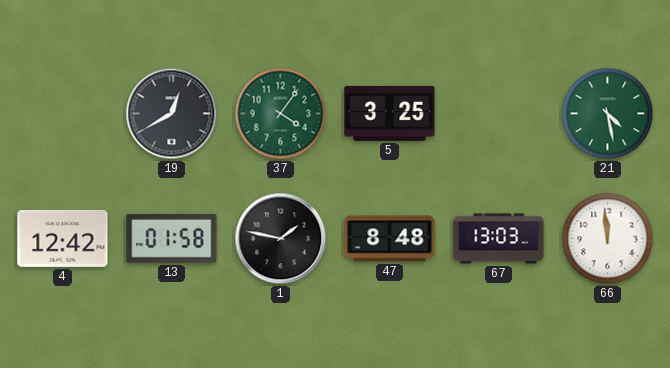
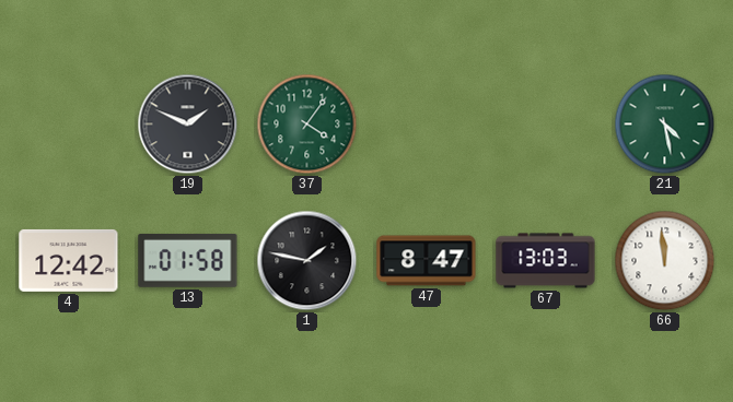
19: 12:40 -> 1:49
5: 3:25 -> none
47: 8:48 -> 8:47
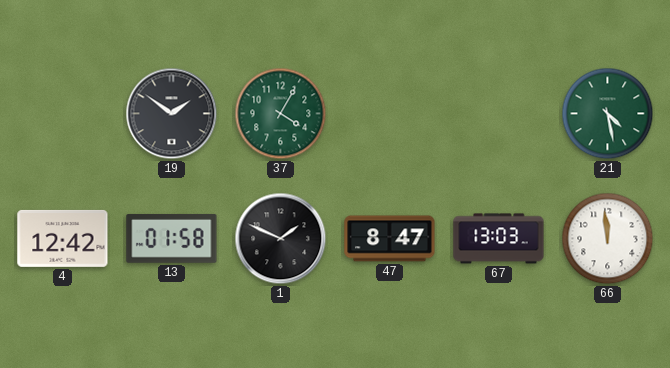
19: 1:49 -> 1:51
37: 4:06 -> 4:05
1: 1:47 -> 1:49
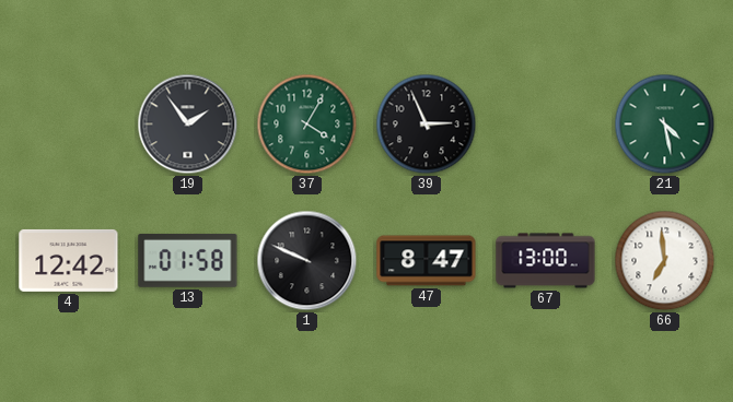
19: 1:51 -> 1:54
39: none -> 2:56
1: 1:49 -> 9:49
67: 13:03 -> 13:00
66: 11:59 -> 6:59
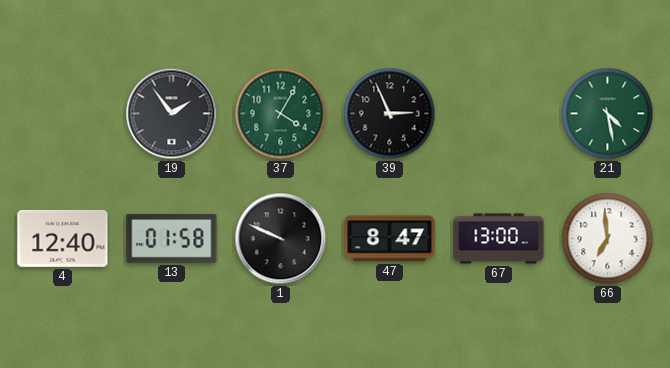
4: 12:42 -> 12:40
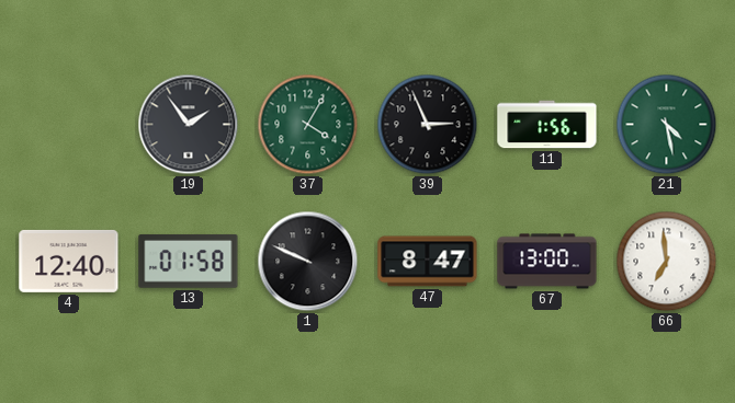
11: none -> 1:56
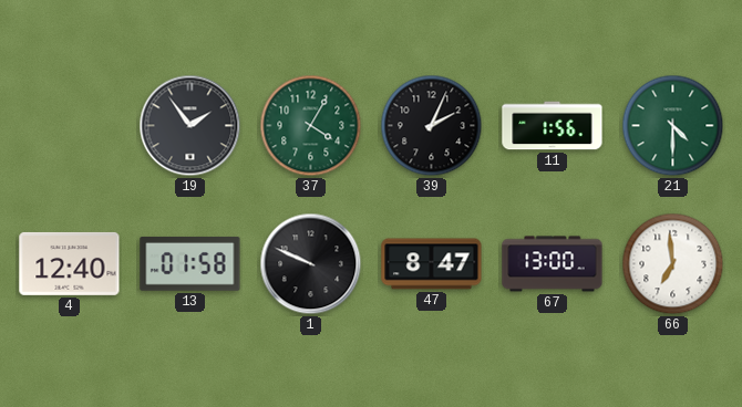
39: 2:56 -> 2:04
21: 4:28 -> 4:30
